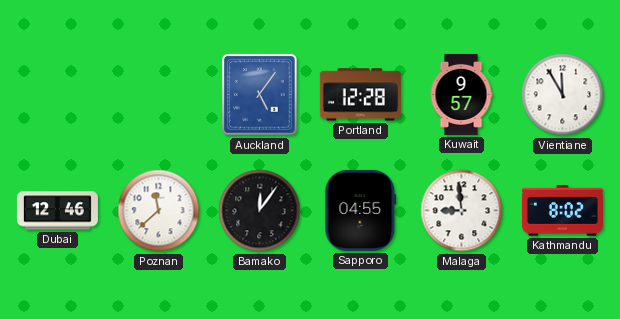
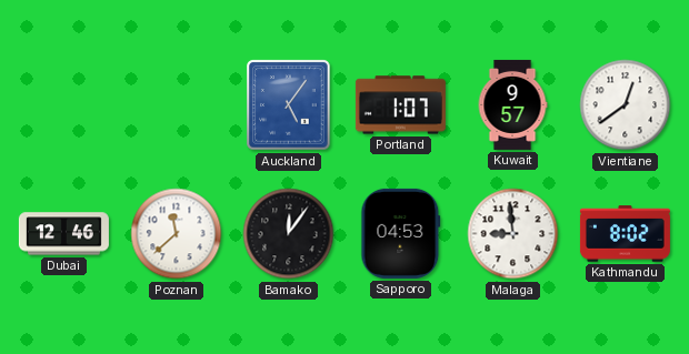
Portland: 12:28 -> 1:07
Vientiane: 11:55 -> 12:39
Sapporo: 04:55 -> 04:53
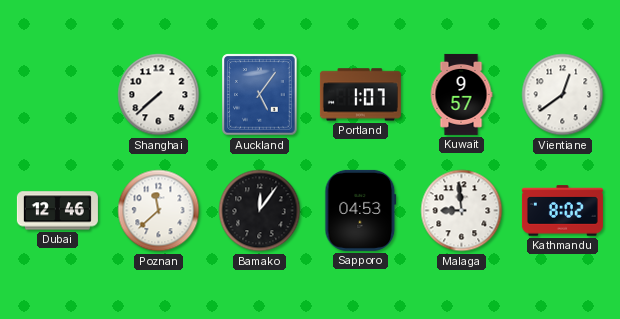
Shanghai: none -> 7:38
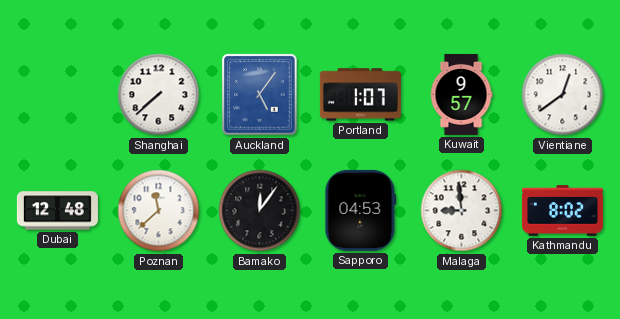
Dubai: 12:46 -> 12:48
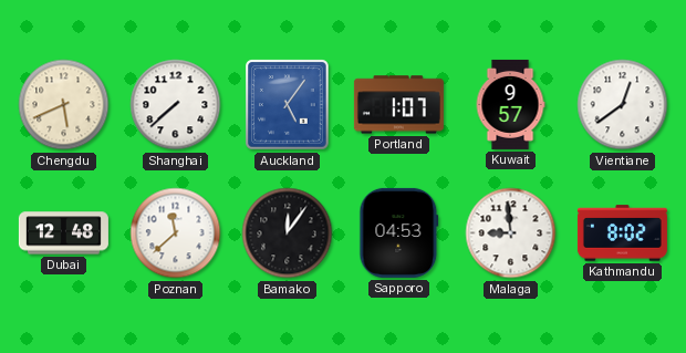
Chengdu: none -> 5:41
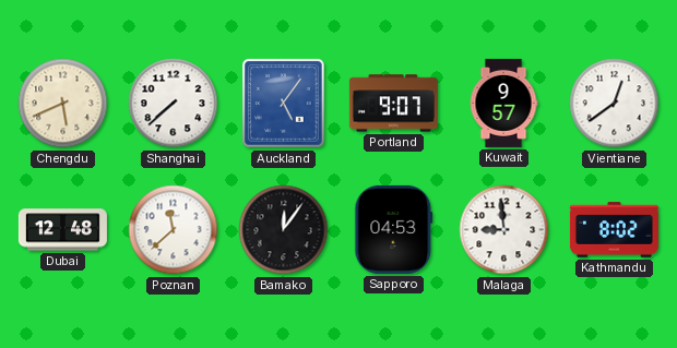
Portland: 1:07 -> 9:07
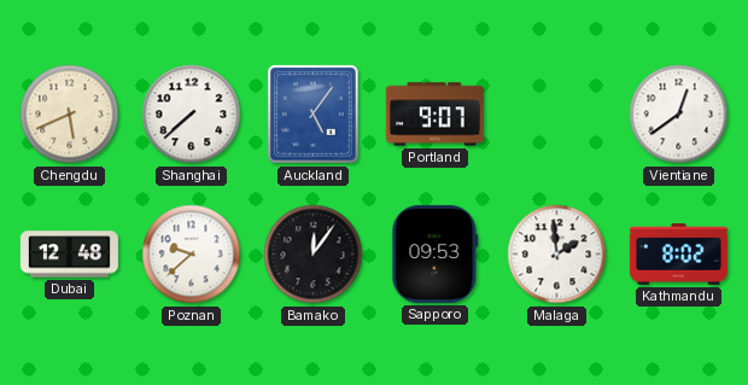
Kuwait: 9:57 -> none
Poznan: 11:38 -> 9:38
Sapporo: 04:53 -> 09:53
Malaga: 8:59 -> 1:59
